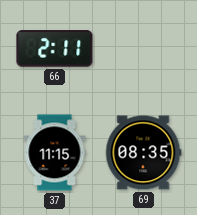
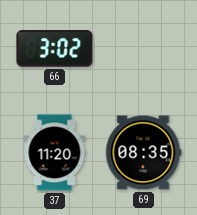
66: 2:11 -> 3:02
37: 11:15 -> 11:20
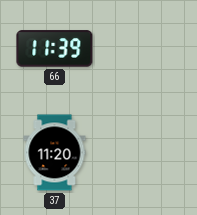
66: 3:02 -> 11:39
69: 08:35 -> none
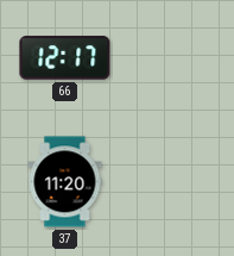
66: 11:39 -> 12:17
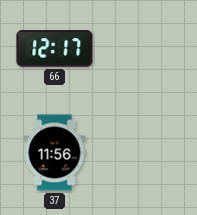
37: 11:20 -> 11:56
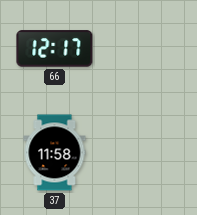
37: 11:56 -> 11:58
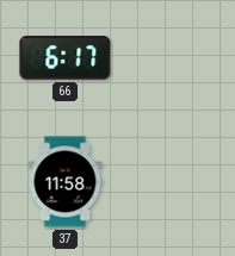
66: 12:17 -> 6:17
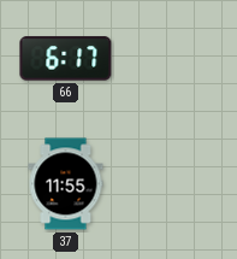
37: 11:58 -> 11:55
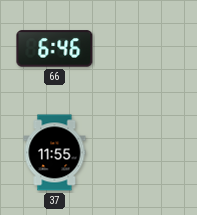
66: 6:17 -> 6:46
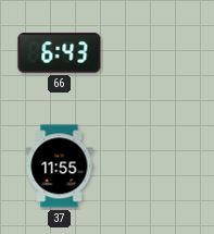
66: 6:46 -> 6:43
